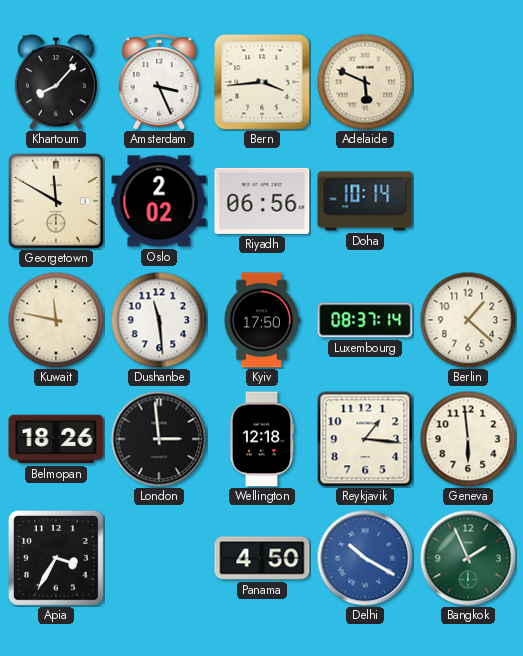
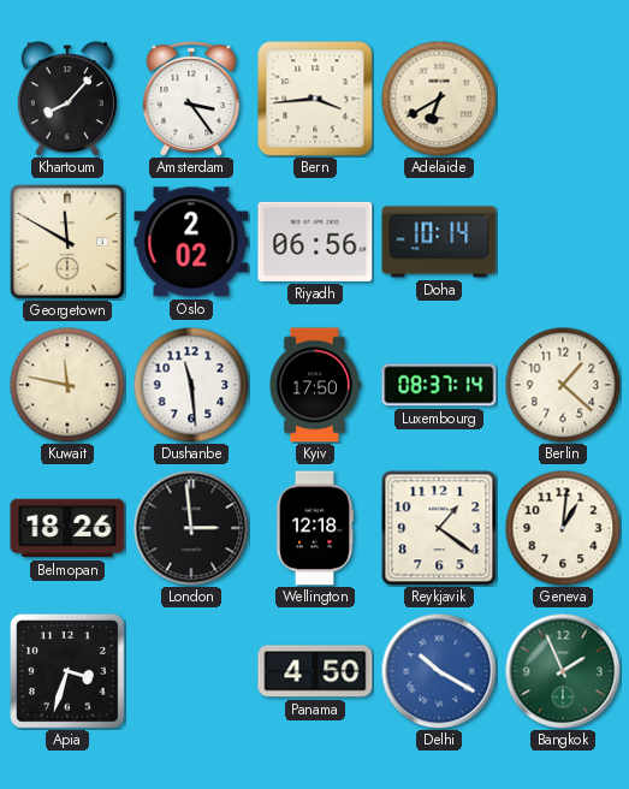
Amsterdam: 3:26 -> 3:24
Adelaide: 5:49 -> 6:40
Reykjavik: 1:16 -> 1:21
Geneva: 5:59 -> 1:01
Apia: 3:35 -> 3:33
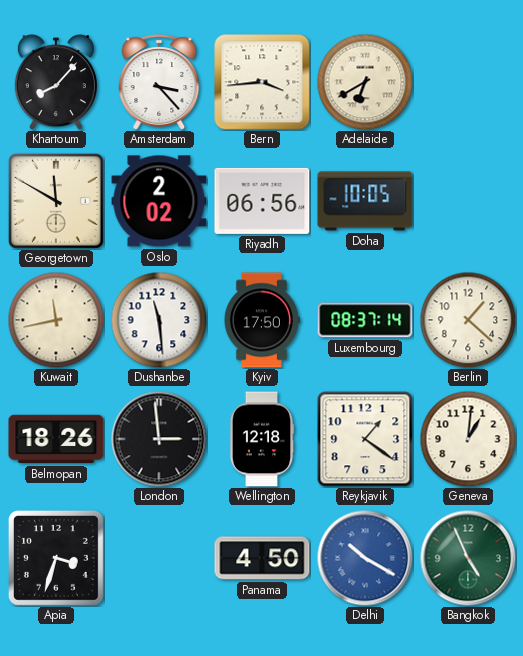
Amsterdam: 3:24 -> 3:23
Doha: 10:14 -> 10:05
Kuwait: 11:47 -> 11:43
Bangkok: 1:56 -> 4:56
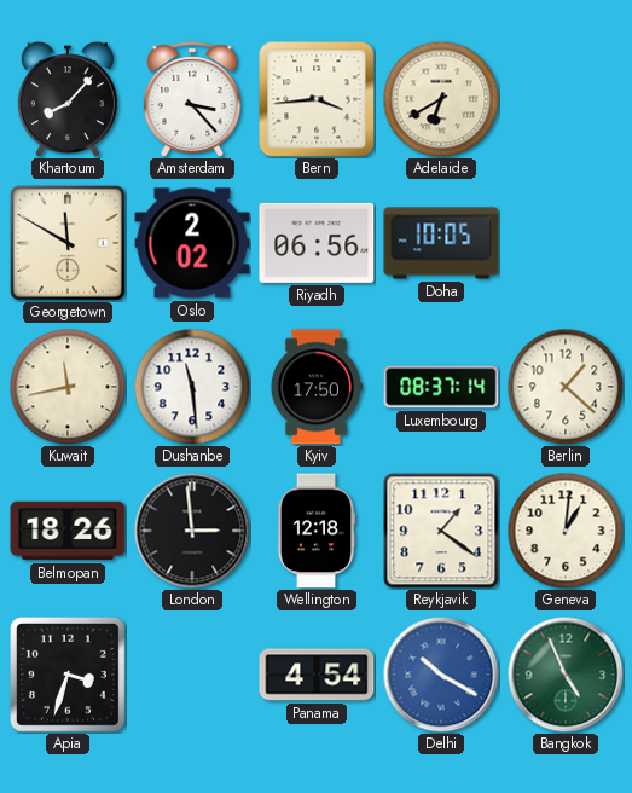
Panama: 4:50 -> 4:54
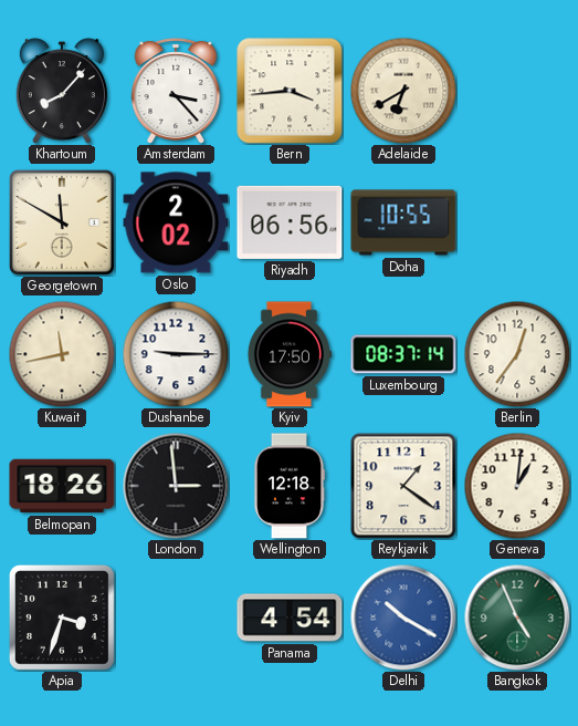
Doha: 10:05 -> 10:55
Dushanbe: 11:29 -> 9:15
Berlin: 1:22 -> 12:36
